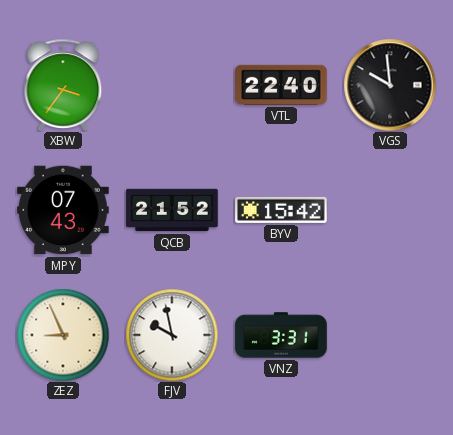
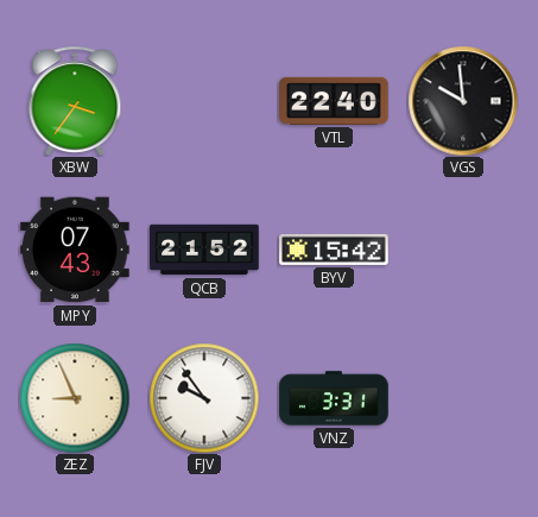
FJV: 9:58 -> 9:54
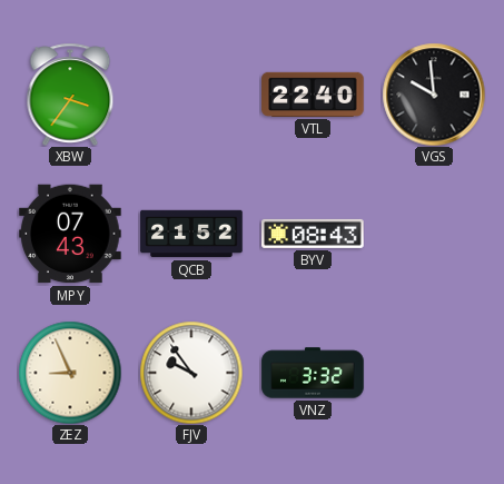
BYV: 15:42 -> 08:43
VNZ: 3:31 -> 3:32
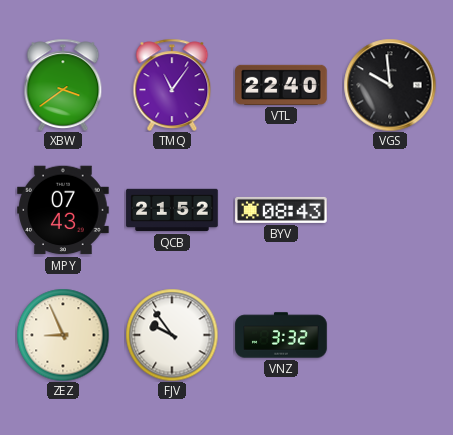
XBW: 3:36 -> 3:39
TMQ: none -> 11:06
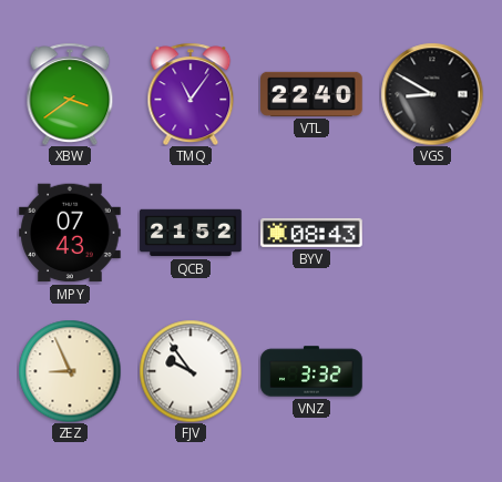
VGS: 9:59 -> 8:50
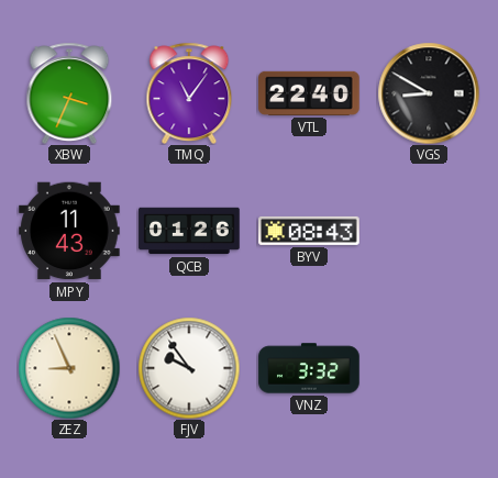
XBW: 3:39 -> 3:34
MPY: 07:43 -> 11:43
QCB: 21:52 -> 01:26
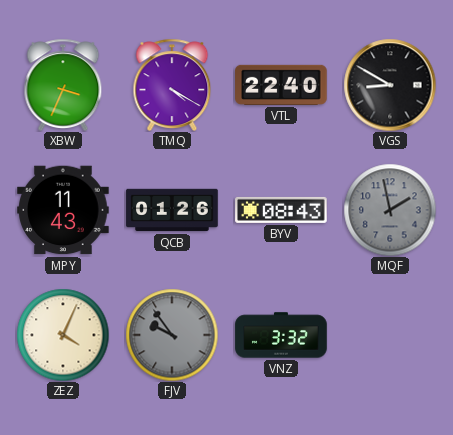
TMQ: 11:06 -> 4:20
MQF: none -> 1:58
ZEZ: 8:56 -> 4:04
FJV dial: white -> grey
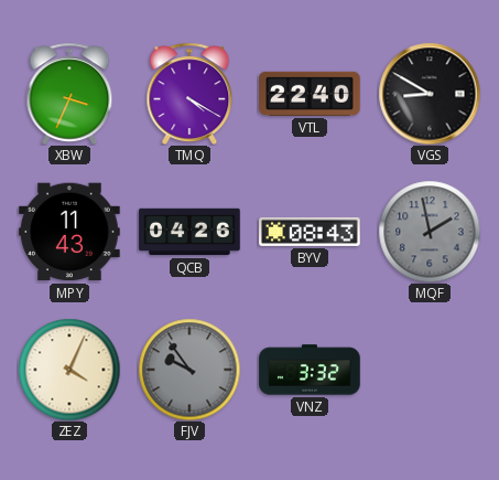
QCB: 01:26 -> 04:26
